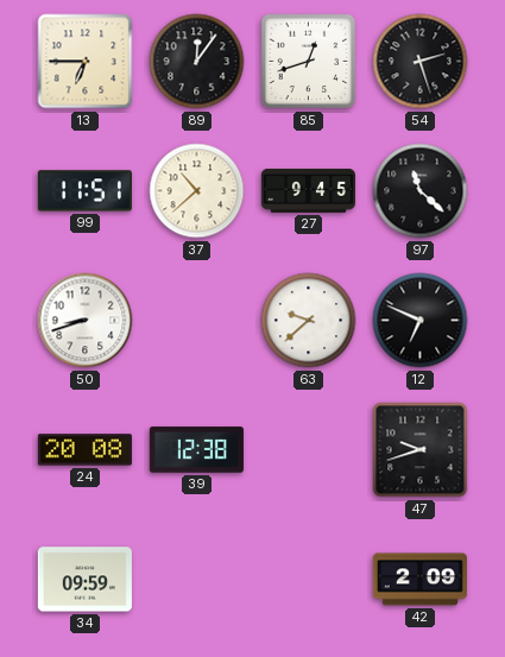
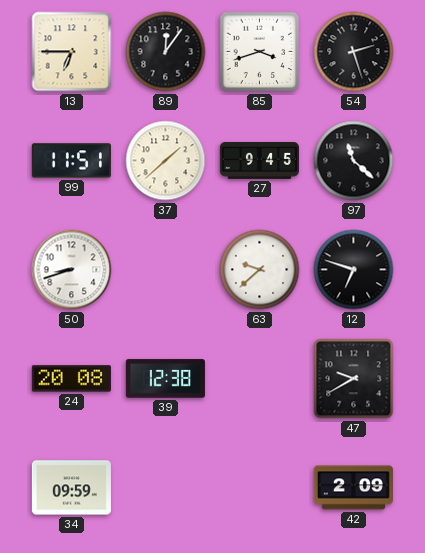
85: 12:42 -> 3:42
37: 10:38 -> 1:38
12: 6:49 -> 6:48
47: 9:42 -> 9:40
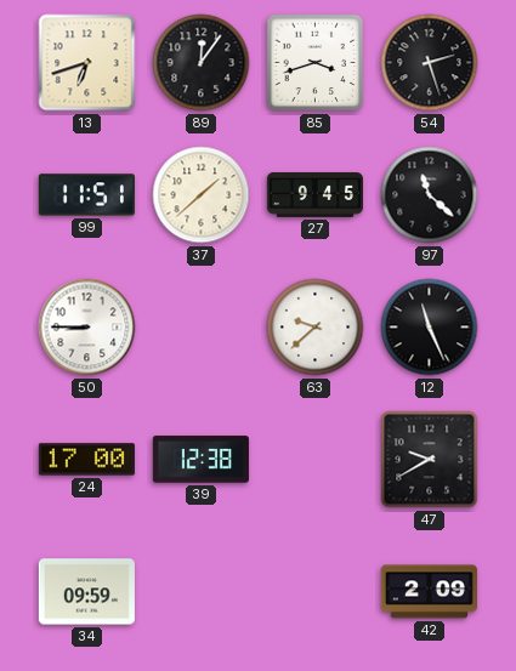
13: 6:45 -> 6:42
50: 8:42 -> 8:45
12: 6:48 -> 11:26
24: 20:08 -> 17:00
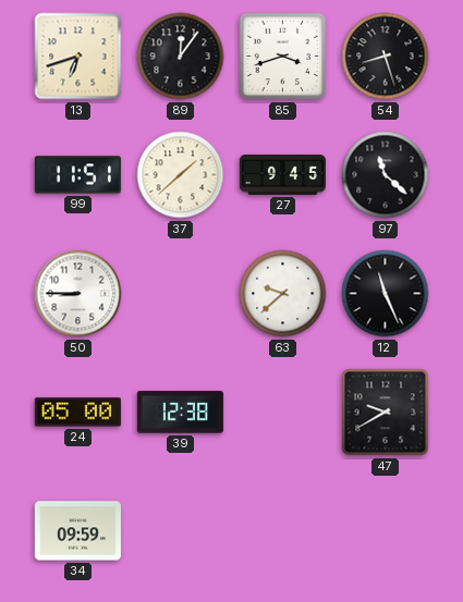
54: 2:27 -> 8:27
24: 17:00 -> 05:00
42: 2:09 -> none
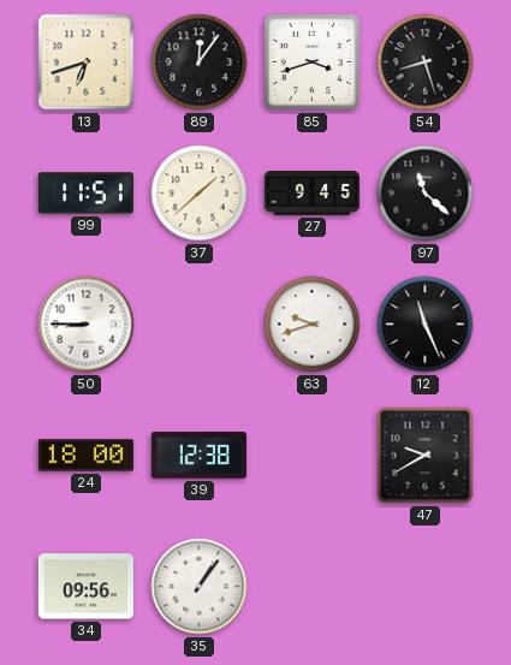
63: 9:38 -> 9:42
24: 05:00 -> 18:00
34: 09:59 -> 09:56
35: none -> 1:06
